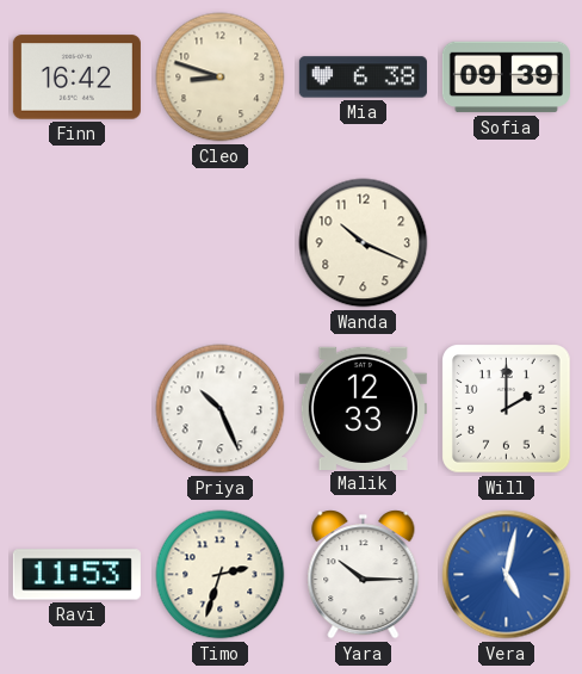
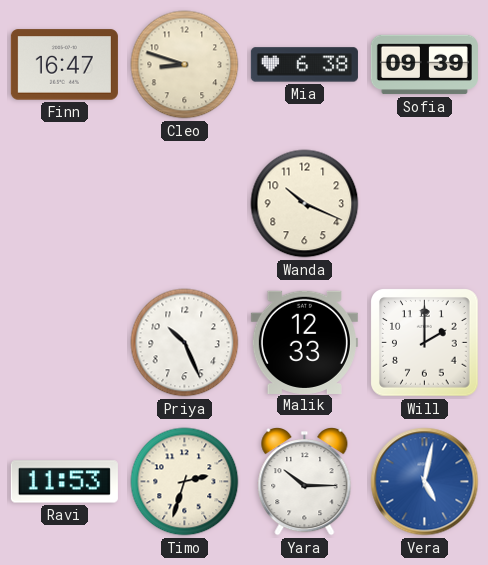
Finn: 16:42 -> 16:47
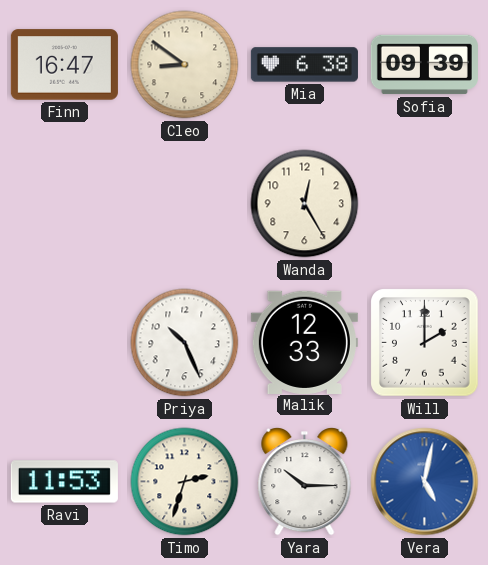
Cleo: 8:48 -> 8:51
Wanda: 10:19 -> 12:25
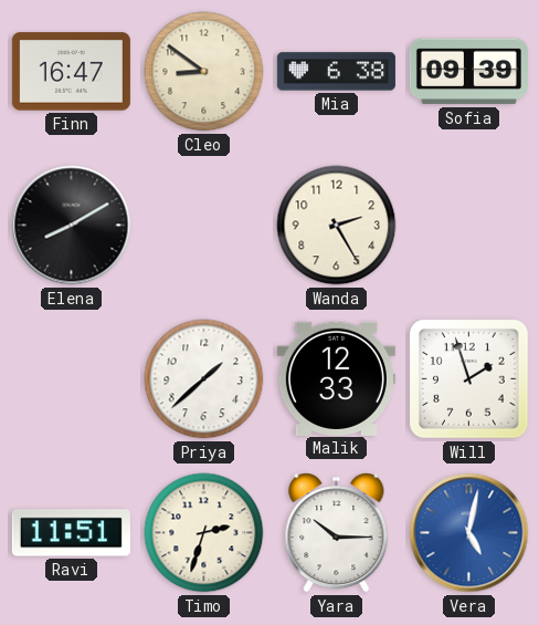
Elena: none -> 8:10
Wanda: 12:25 -> 2:25
Priya: 10:26 -> 1:38
Will: 2:00 -> 1:57
Ravi: 11:53 -> 11:51
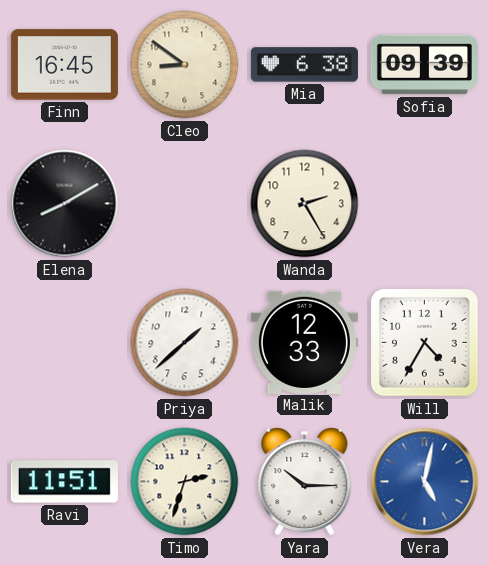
Finn: 16:47 -> 16:45
Will: 1:57 -> 4:35
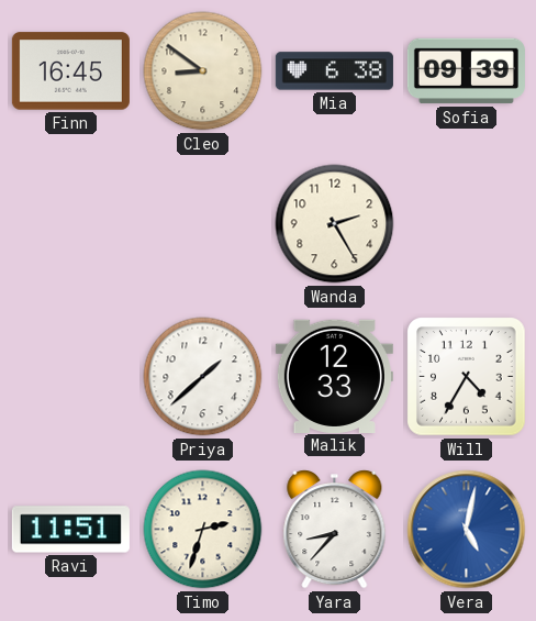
Elena: 8:10 -> none
Yara: 10:15 -> 8:37
